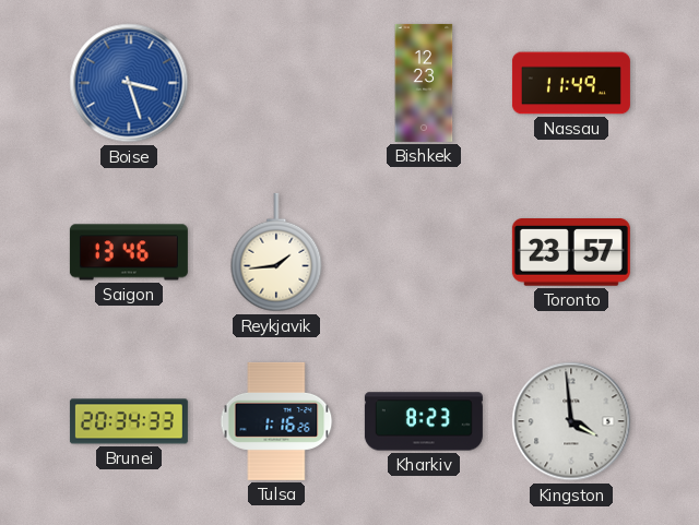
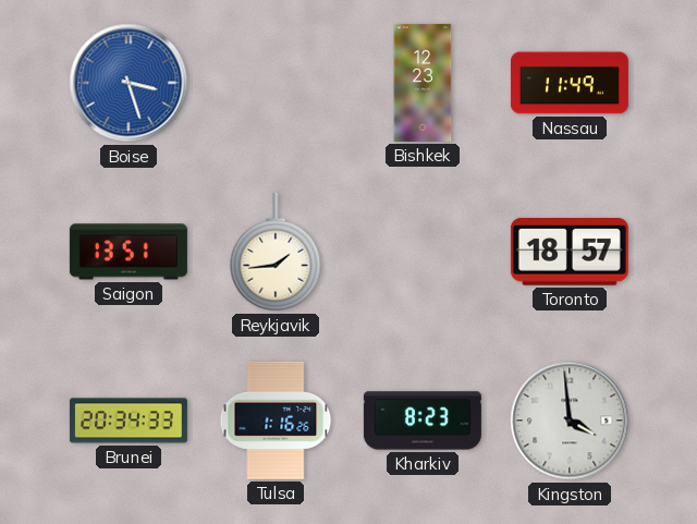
Saigon: 13:46 -> 13:51
Toronto: 23:57 -> 18:57
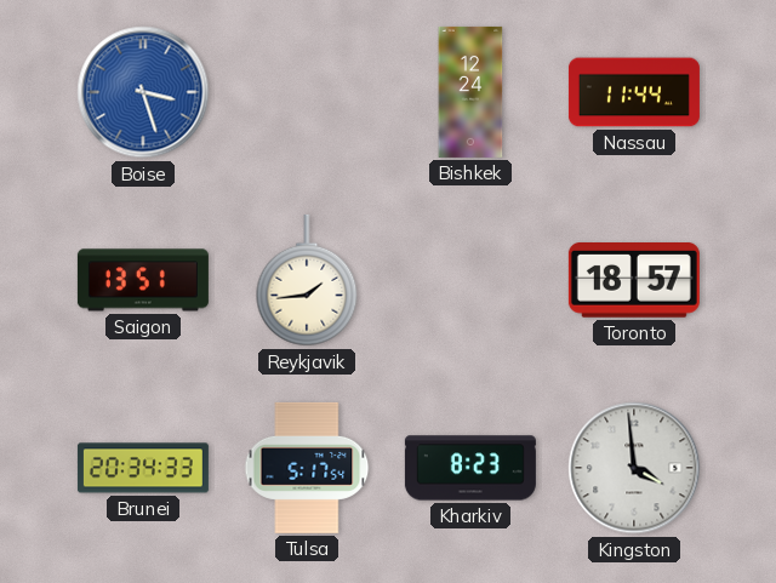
Bishkek: 12:23 -> 12:24
Nassau: 11:49 -> 11:44
Tulsa: 1:16 -> 5:17
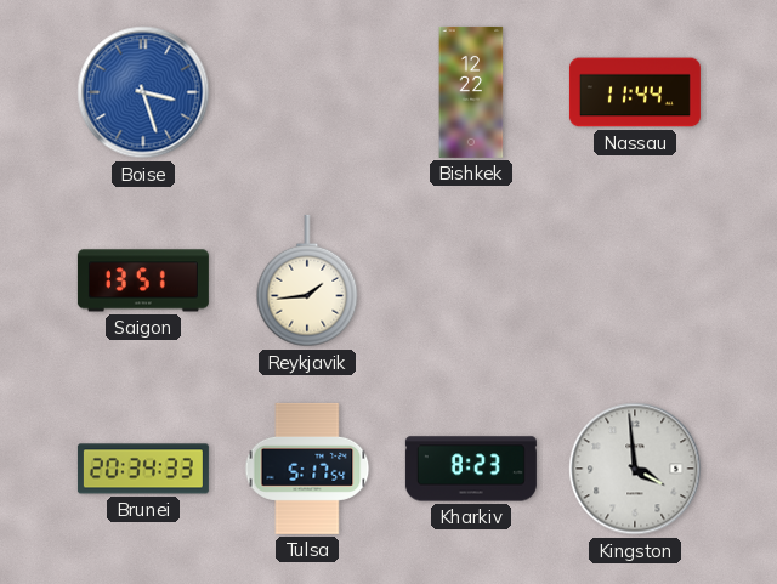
Bishkek: 12:24 -> 12:22
Toronto: 18:57 -> none
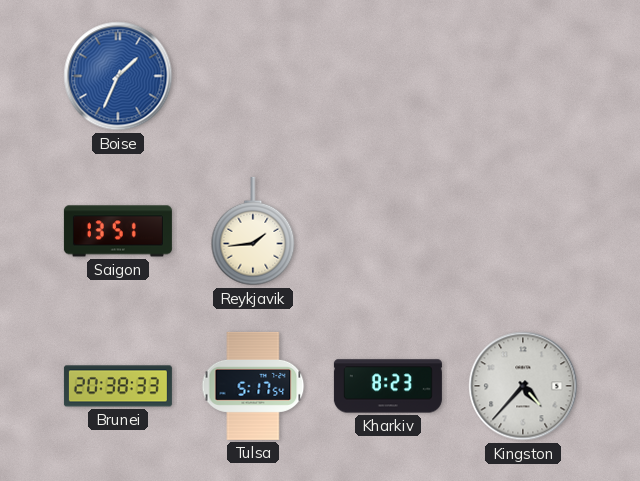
Boise: 3:27 -> 1:34
Bishkek: 12:22 -> none
Nassau: 11:44 -> none
Brunei: 20:34 -> 20:38
Kingston: 3:59 -> 4:37
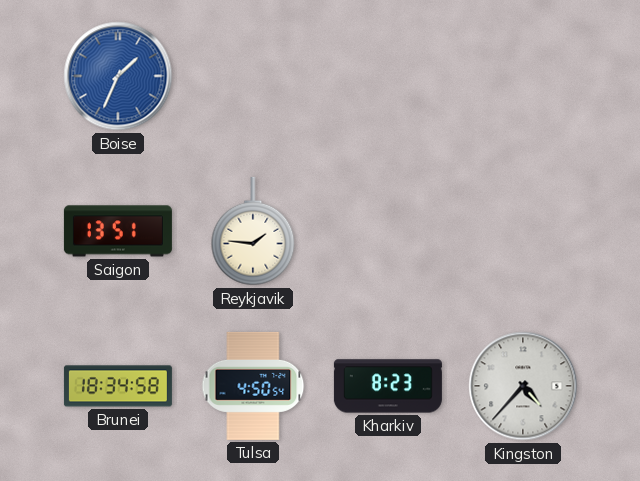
Reykjavik: 1:44 -> 1:46
Brunei: 20:38 -> 18:34
Tulsa: 5:17 -> 4:50
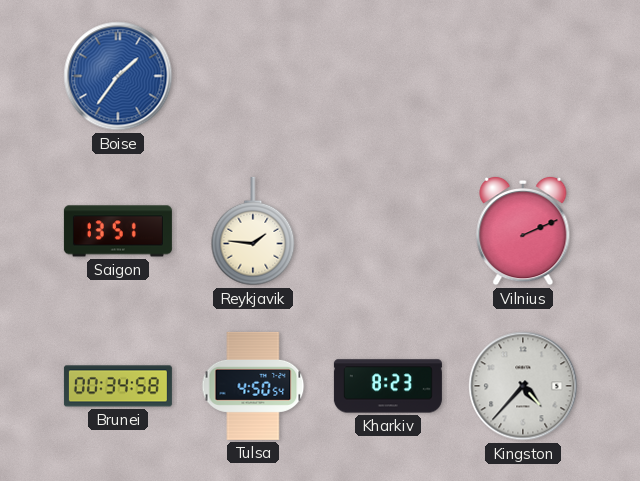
Boise: 1:34 -> 1:36
Vilnius: none -> 2:11
Brunei: 18:34 -> 00:34
